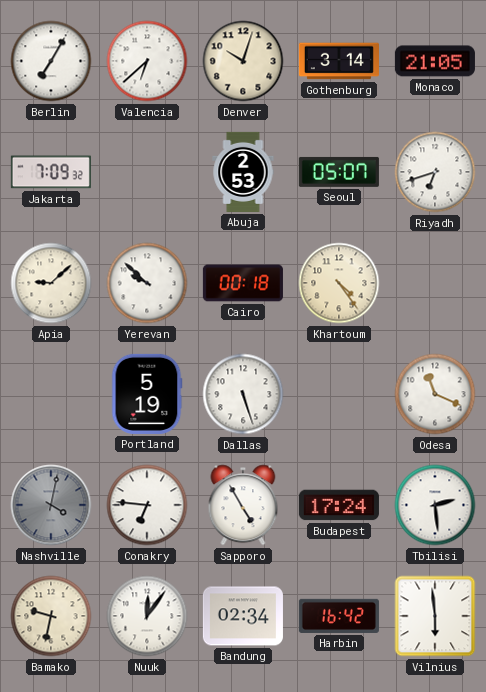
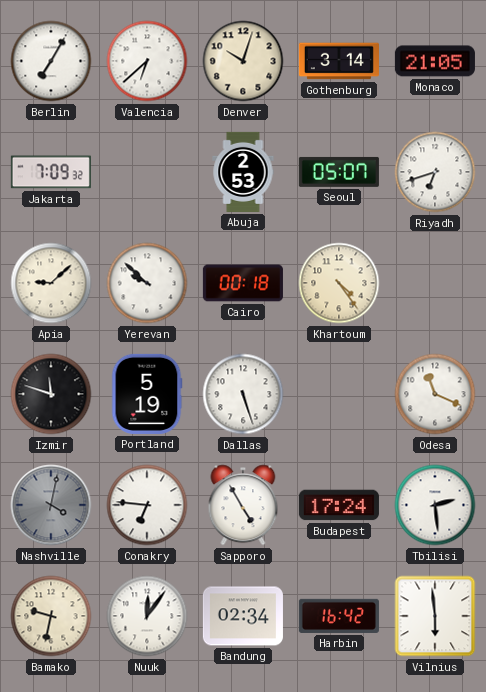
Izmir: none -> 11:48
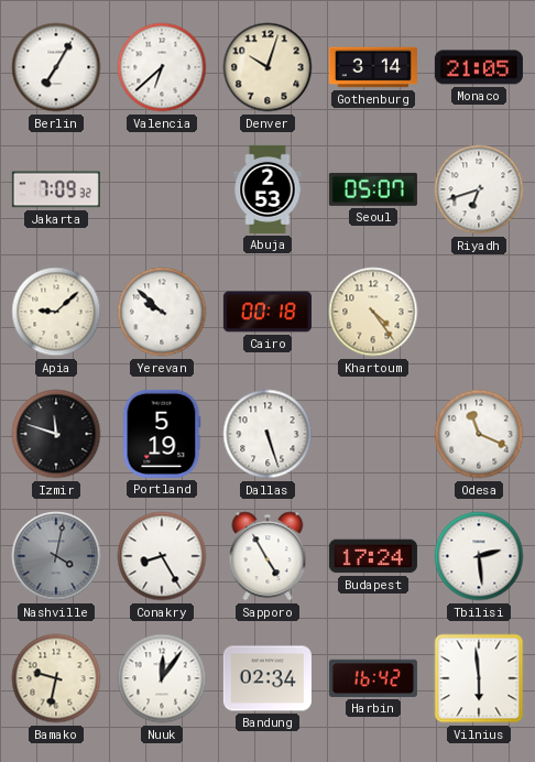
Conakry: 6:46 -> 8:25
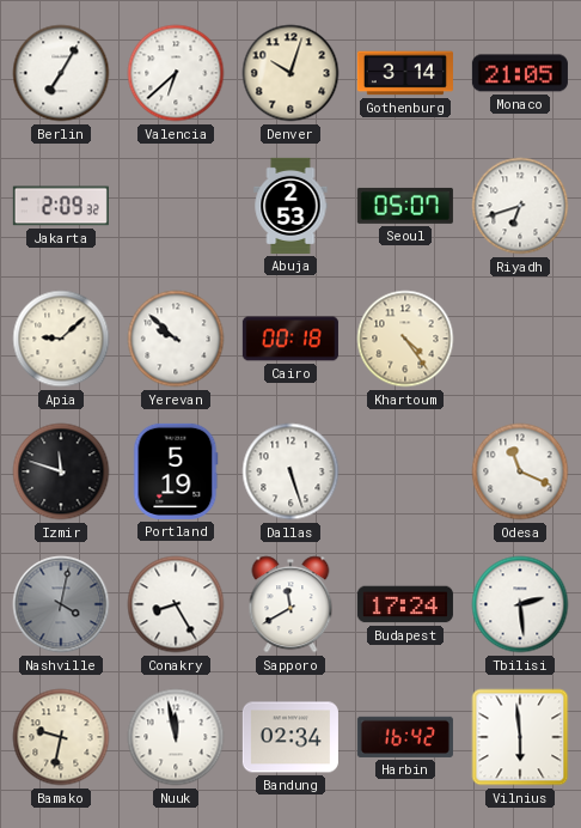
Jakarta: 7:09 -> 2:09
Sapporo: 4:55 -> 11:40
Nuuk: 12:06 -> 11:58
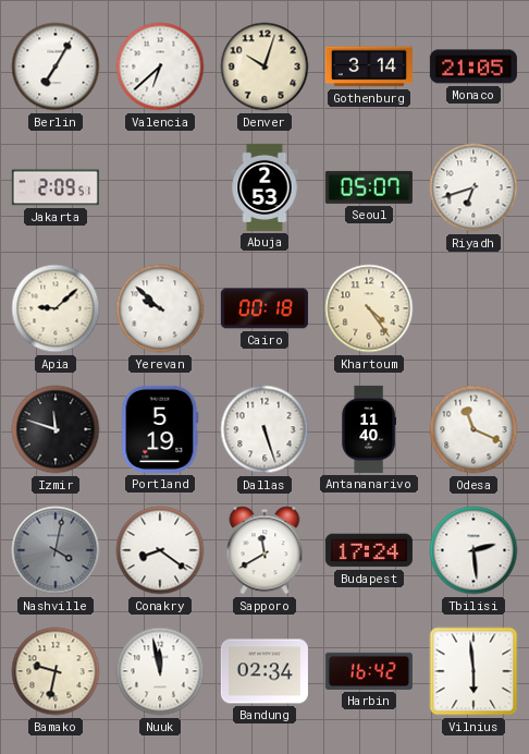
Jakarta: 2:09:32 -> 2:09:51
Antananarivo: none -> 11:40
Conakry: 8:25 -> 8:21
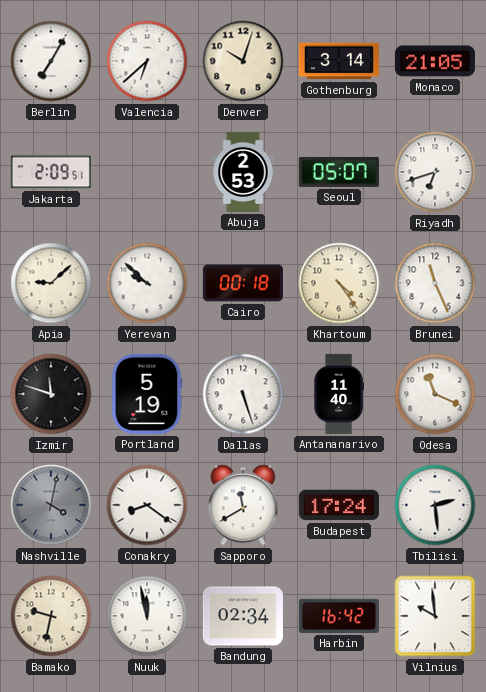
Brunei: none -> 11:26
Vilnius: 5:59 -> 9:59
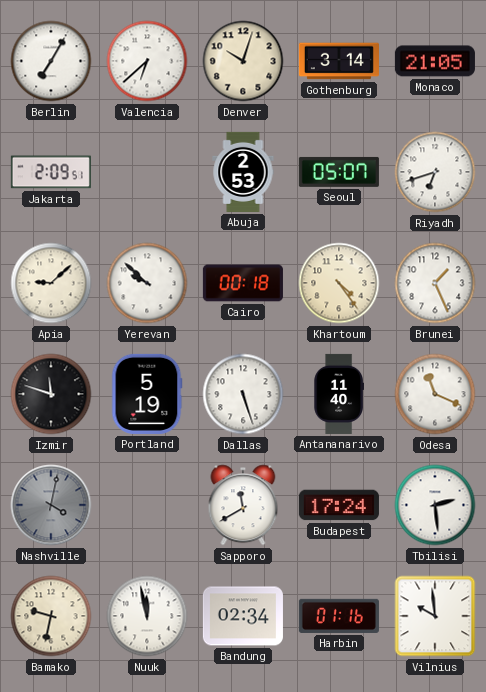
Brunei: 11:26 -> 1:26
Conakry: 8:21 -> none
Harbin: 16:42 -> 01:16
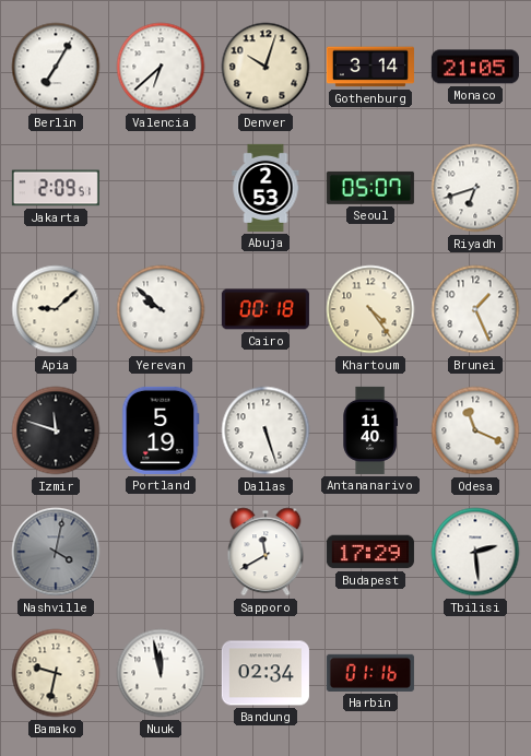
Budapest: 17:24 -> 17:29
Vilnius: 9:59 -> none
